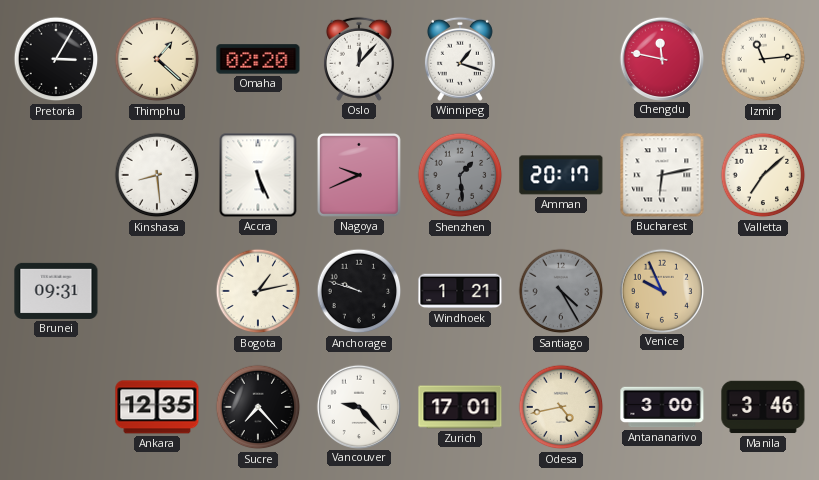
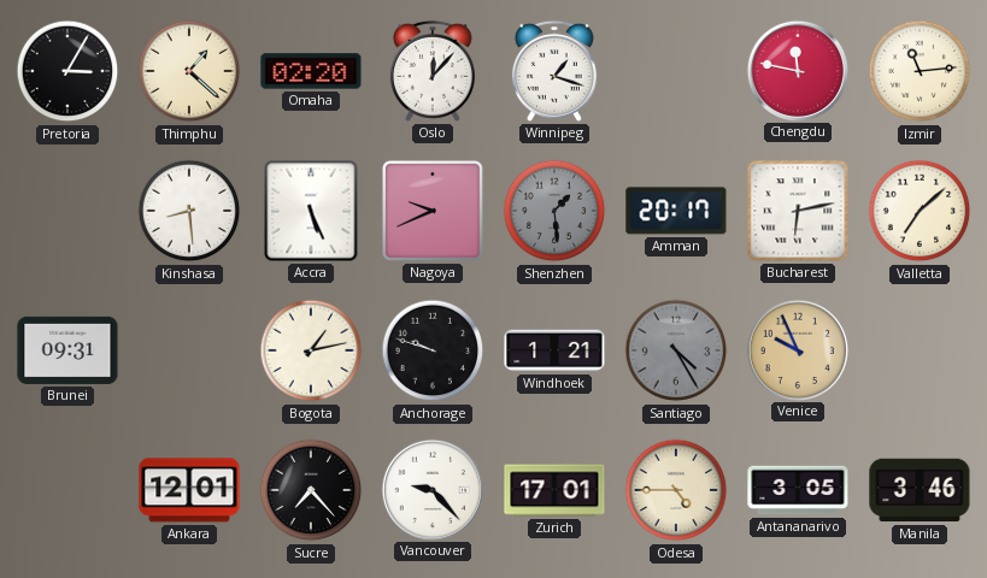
Ankara: 12:35 -> 12:01
Odesa: 4:43 -> 4:45
Antananarivo: 3:00 -> 3:05
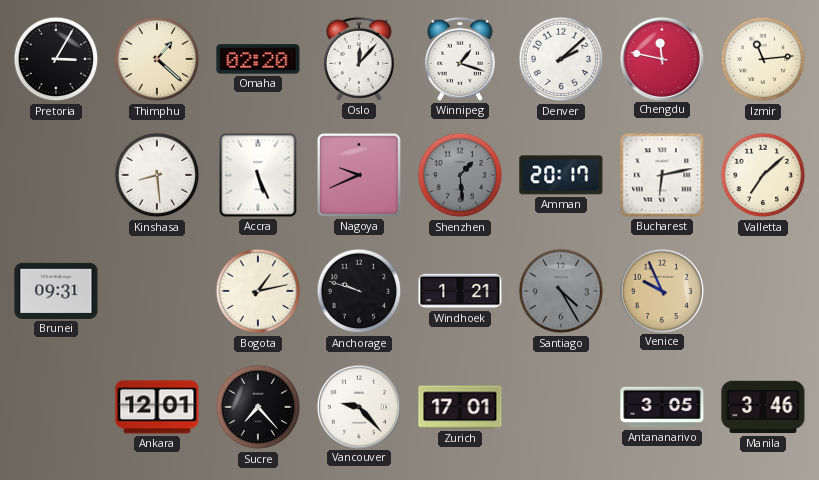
Denver: none -> 2:08
Odesa: 4:45 -> none
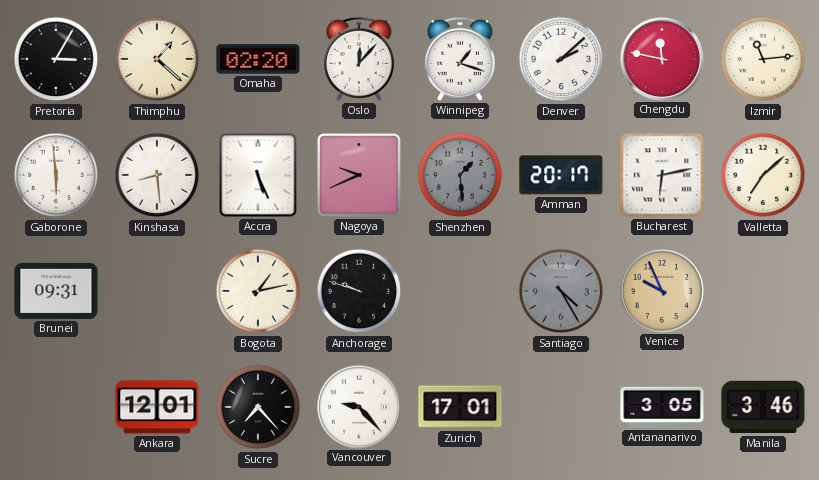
Gaborone: none -> 5:59
Windhoek: 1:21 -> none
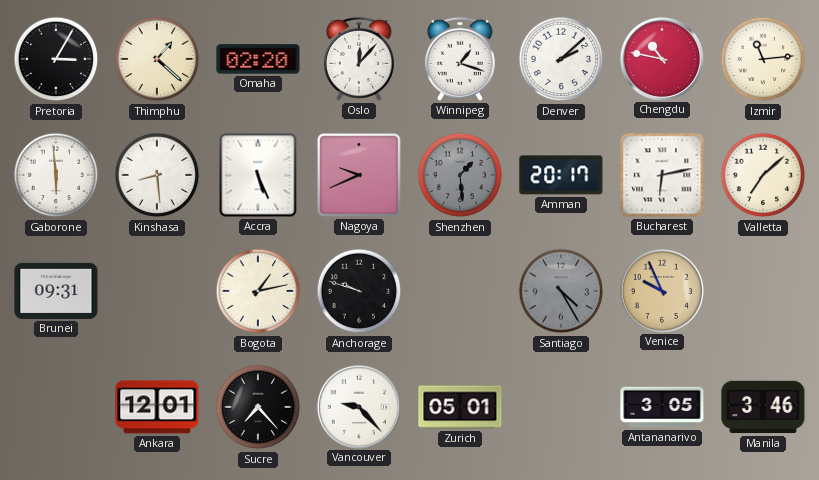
Chengdu: 11:47 -> 10:47
Zurich: 17:01 -> 05:01
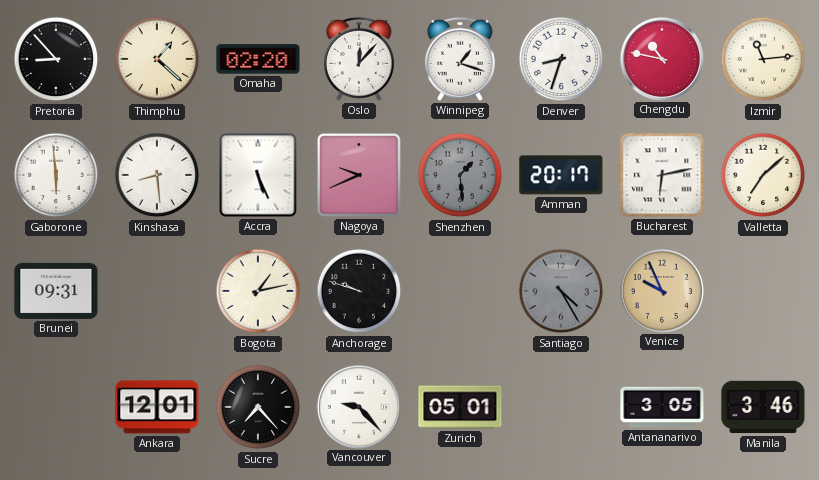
Pretoria: 3:05 -> 8:53
Denver: 2:08 -> 8:33
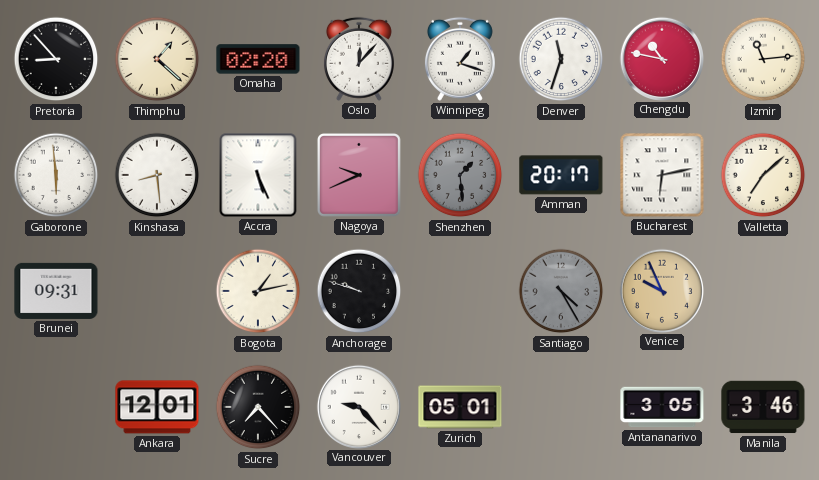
Denver: 8:33 -> 11:33
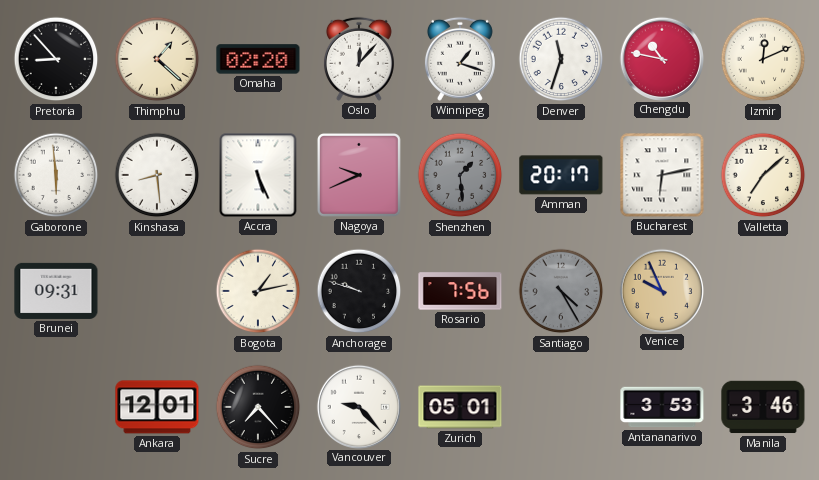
Izmir: 11:14 -> 12:11
Rosario: none -> 7:56
Antananarivo: 3:05 -> 3:53
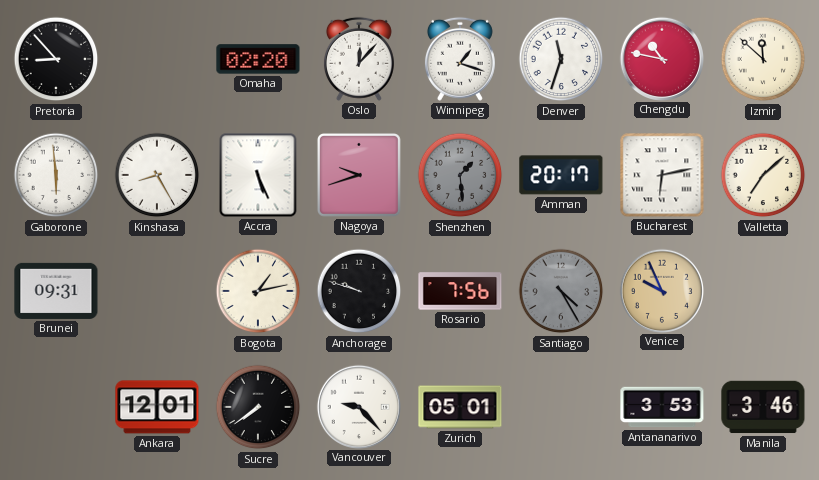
Thimphu: 1:22 -> none
Izmir: 12:11 -> 11:52
Kinshasa: 8:29 -> 8:25
Nagoya: 9:41 -> 9:42
Sucre: 7:23 -> 7:39
